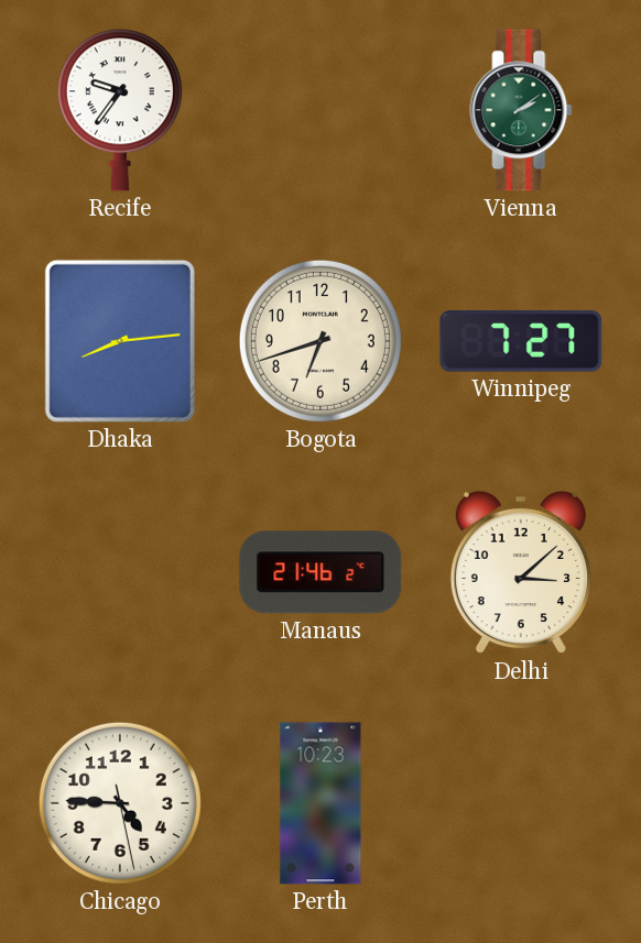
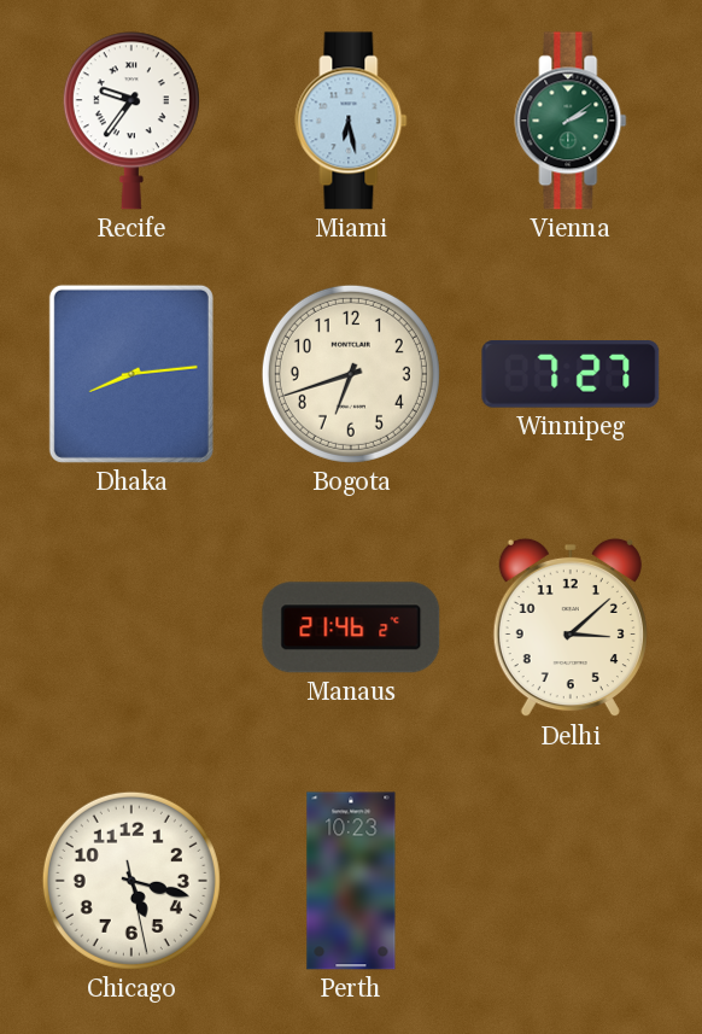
Miami: none -> 6:28
Chicago: 4:45 -> 5:17
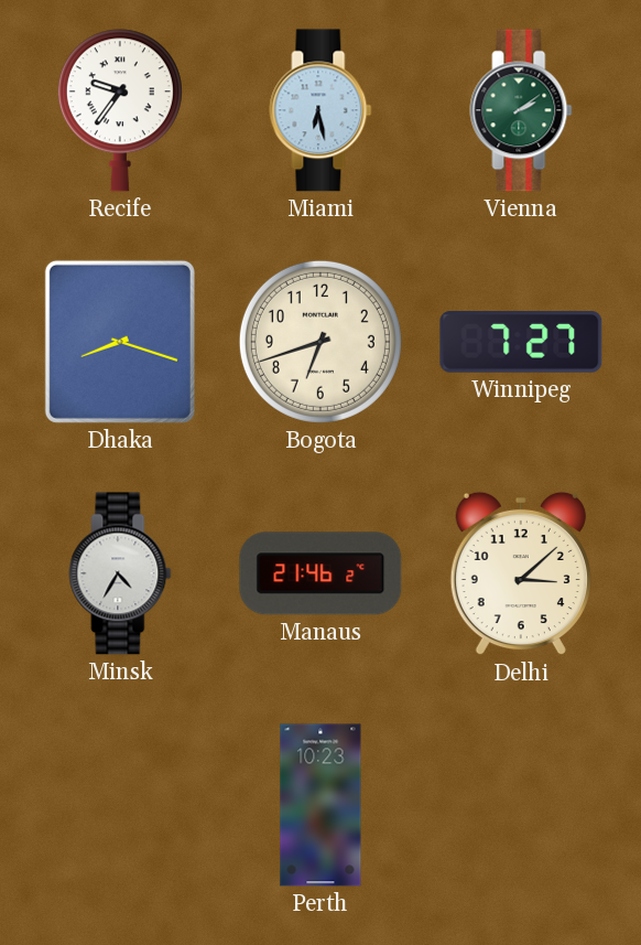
Dhaka: 8:14 -> 8:18
Minsk: none -> 4:35
Chicago: 5:17 -> none
